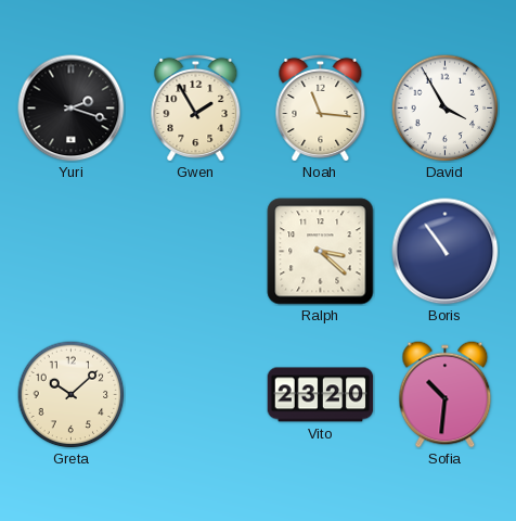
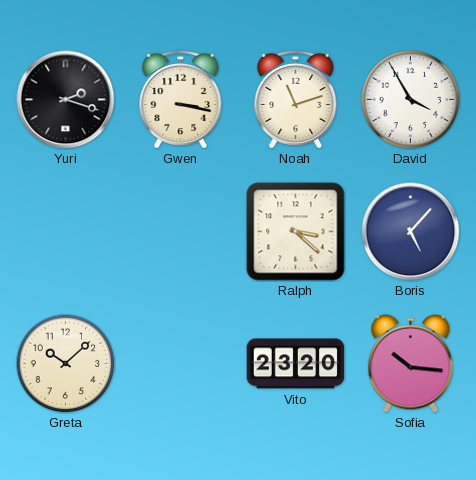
Gwen: 1:55 -> 3:17
Noah: 11:16 -> 11:12
Boris: 10:54 -> 5:07
Sofia: 10:31 -> 10:16
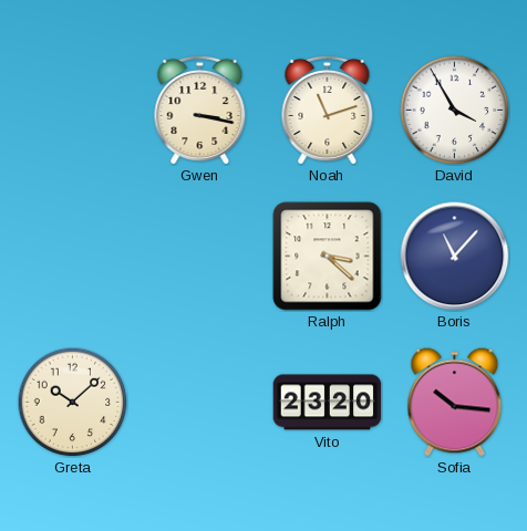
Yuri: 2:18 -> none
Boris: 5:07 -> 11:07
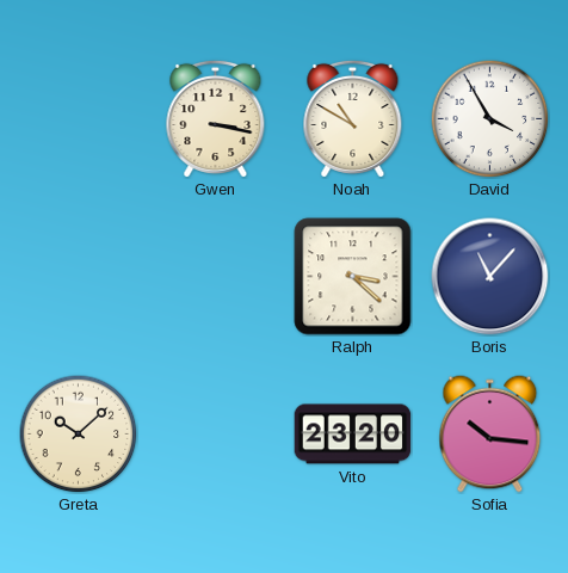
Noah: 11:12 -> 10:50
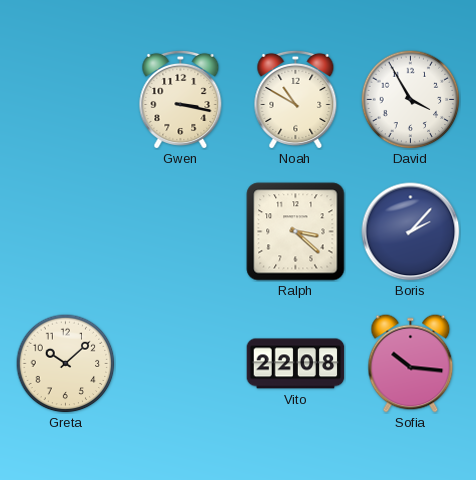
Boris: 11:07 -> 2:07
Vito: 23:20 -> 22:08
